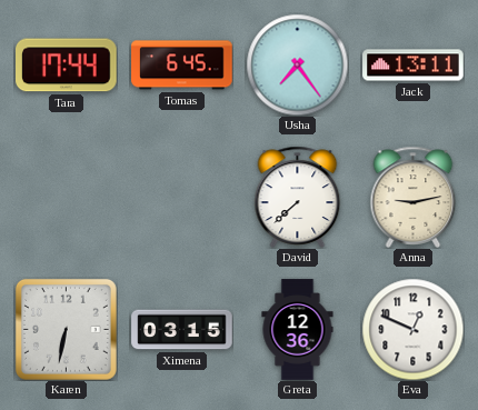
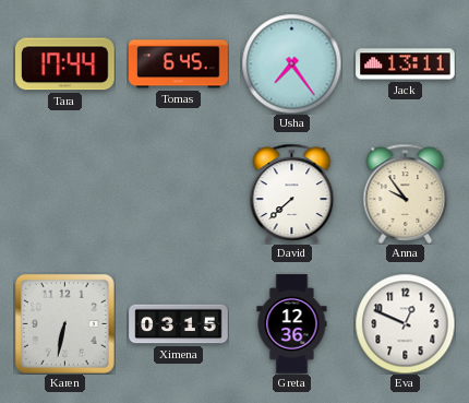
Anna: 9:13 -> 9:54
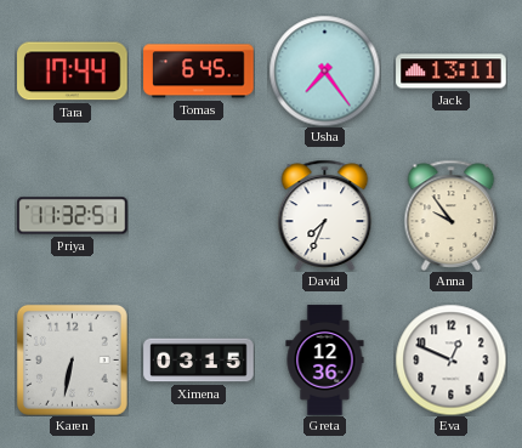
Priya: none -> 11:32
David: 7:38 -> 7:34
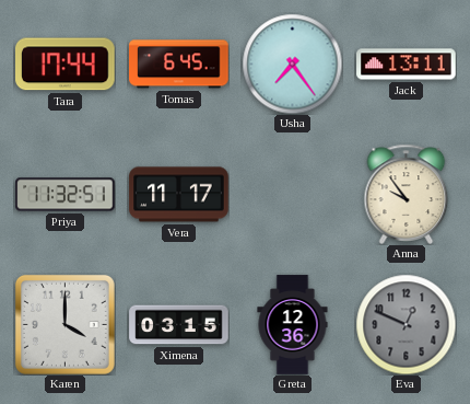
Vera: none -> 11:17
David: 7:34 -> none
Karen: 6:32 -> 4:00
Eva dial: white -> grey
